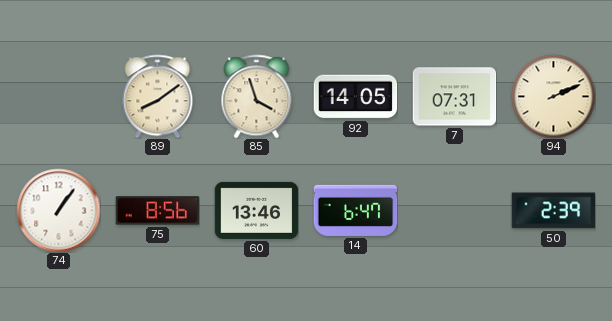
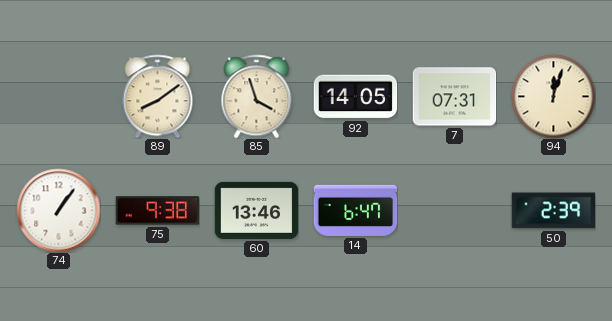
94: 2:11 -> 12:03
75: 8:56 -> 9:38
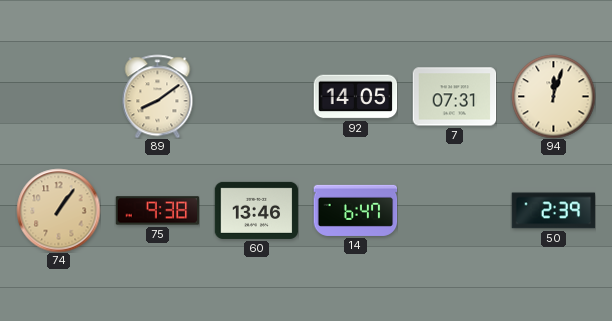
85: 3:57 -> none
74 dial: white -> champagne
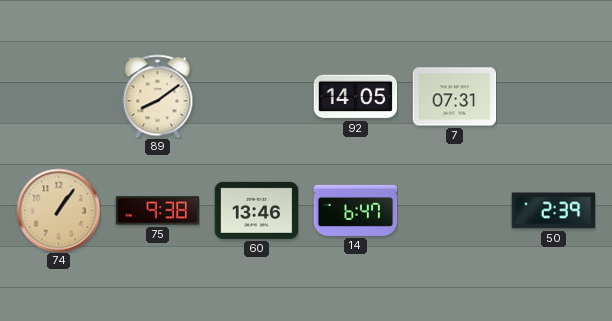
94: 12:03 -> none
